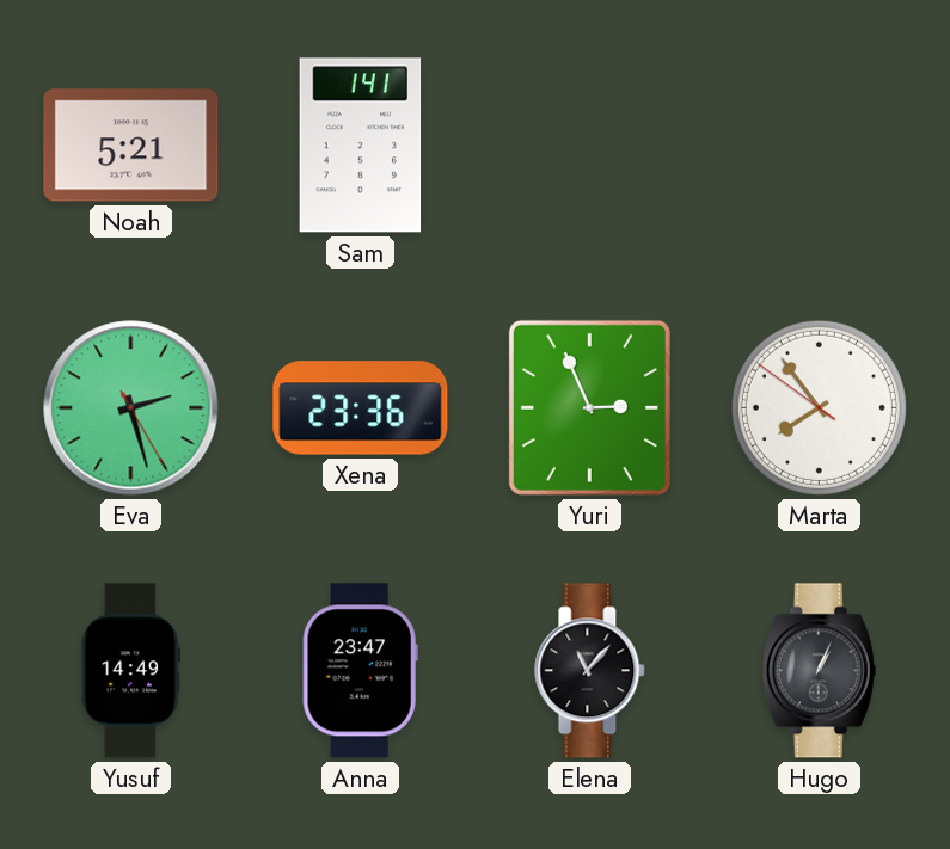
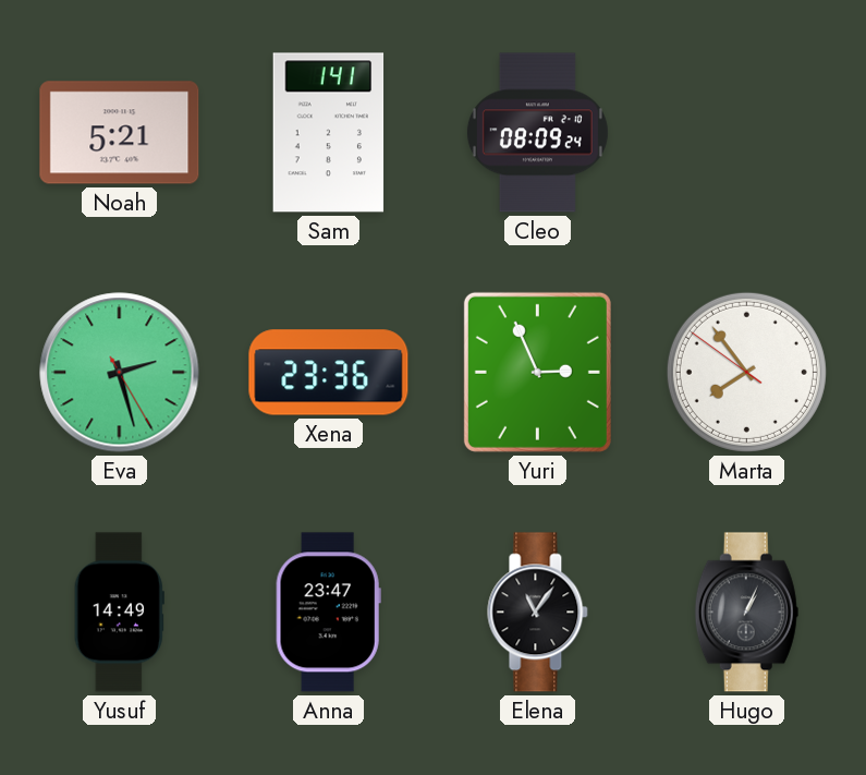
Cleo: none -> 08:09
Elena: 11:07 -> 11:06
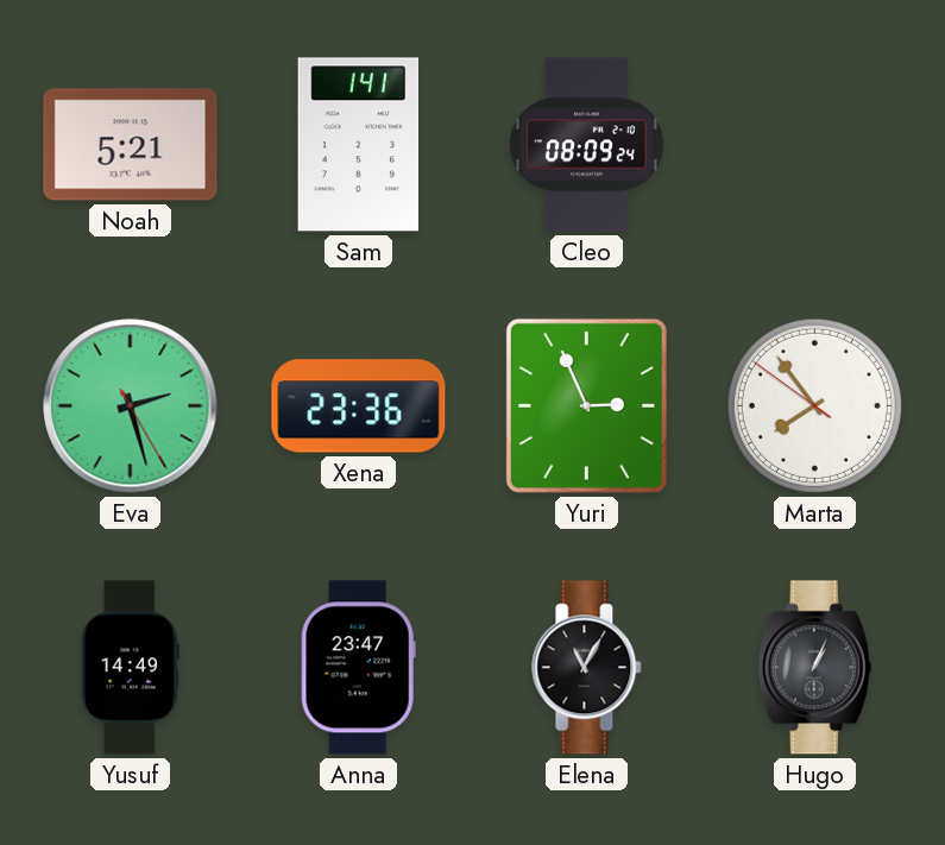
Elena: 11:06 -> 11:05
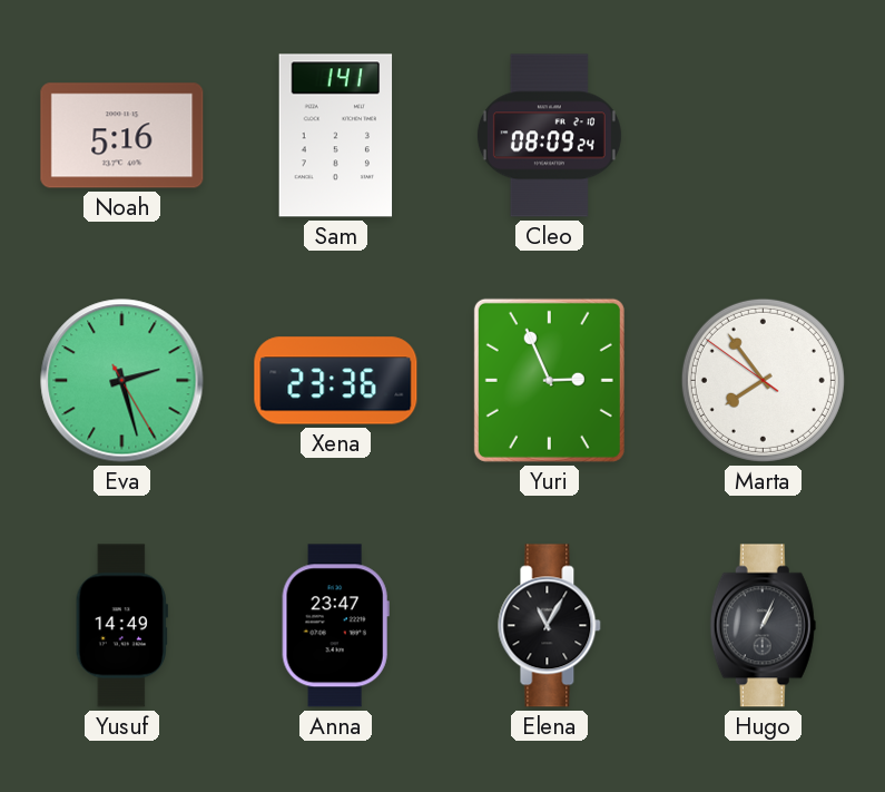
Noah: 5:21 -> 5:16
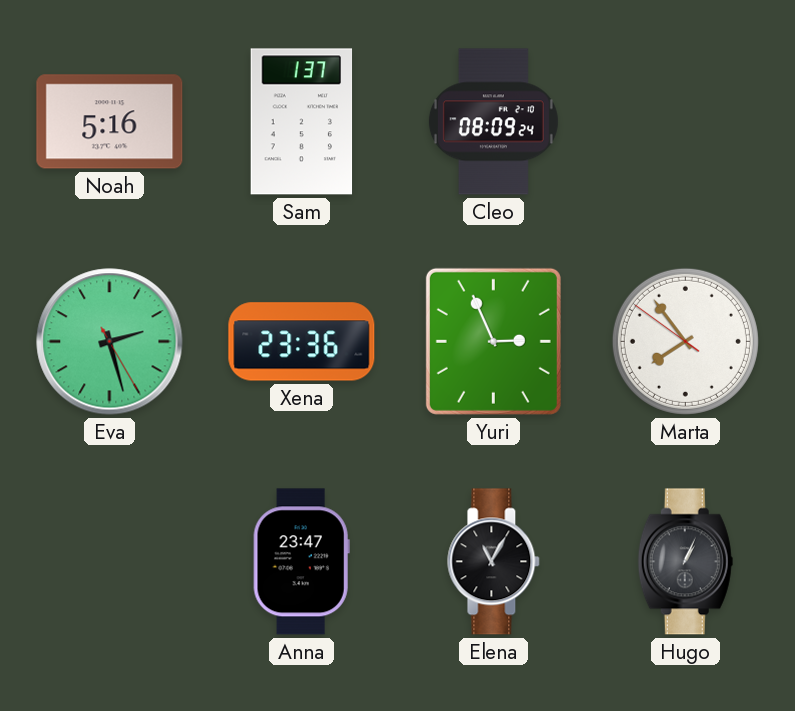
Sam: 1:41 -> 1:37
Yusuf: 14:49 -> none
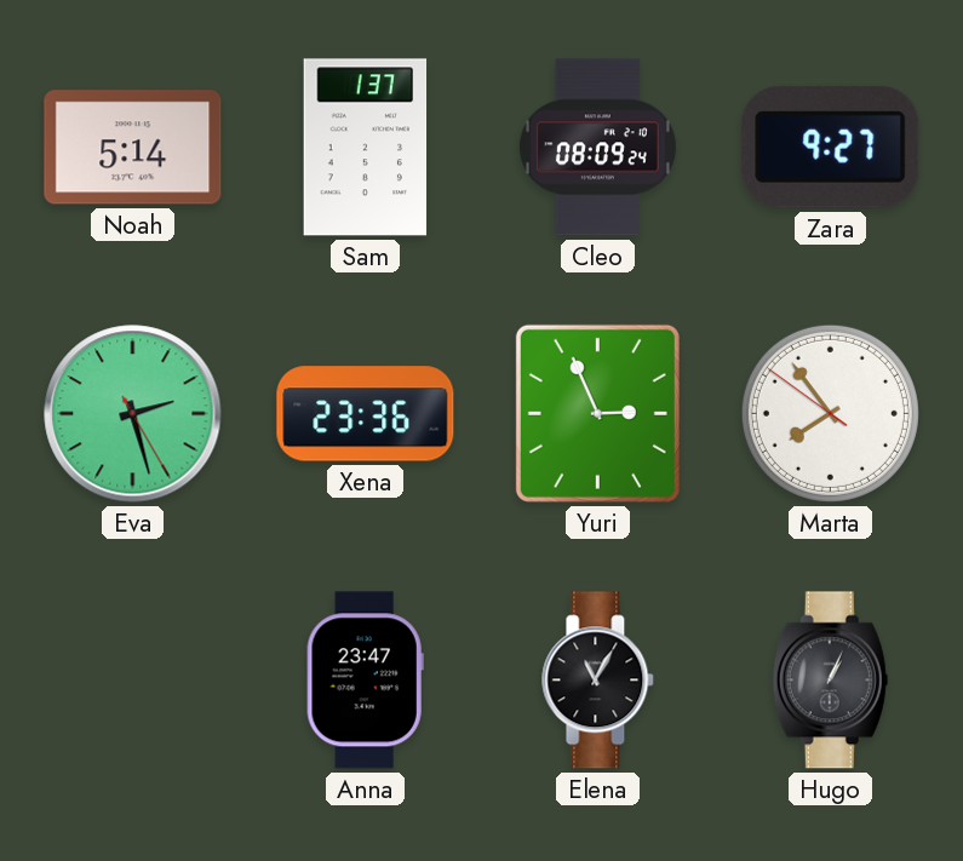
Noah: 5:16 -> 5:14
Zara: none -> 9:27
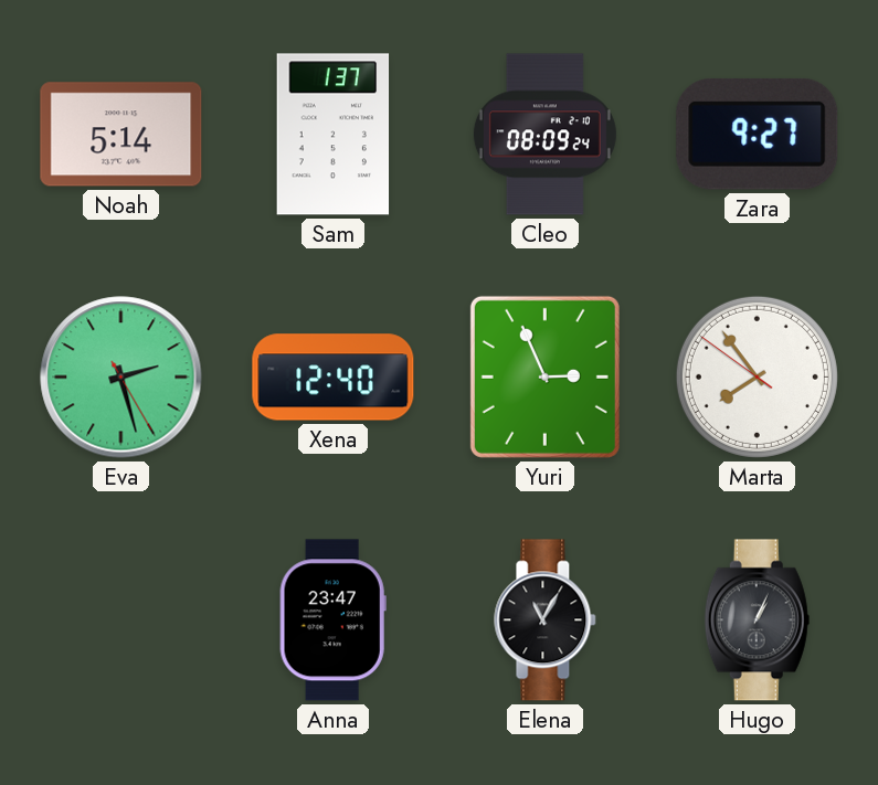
Xena: 23:36 -> 12:40
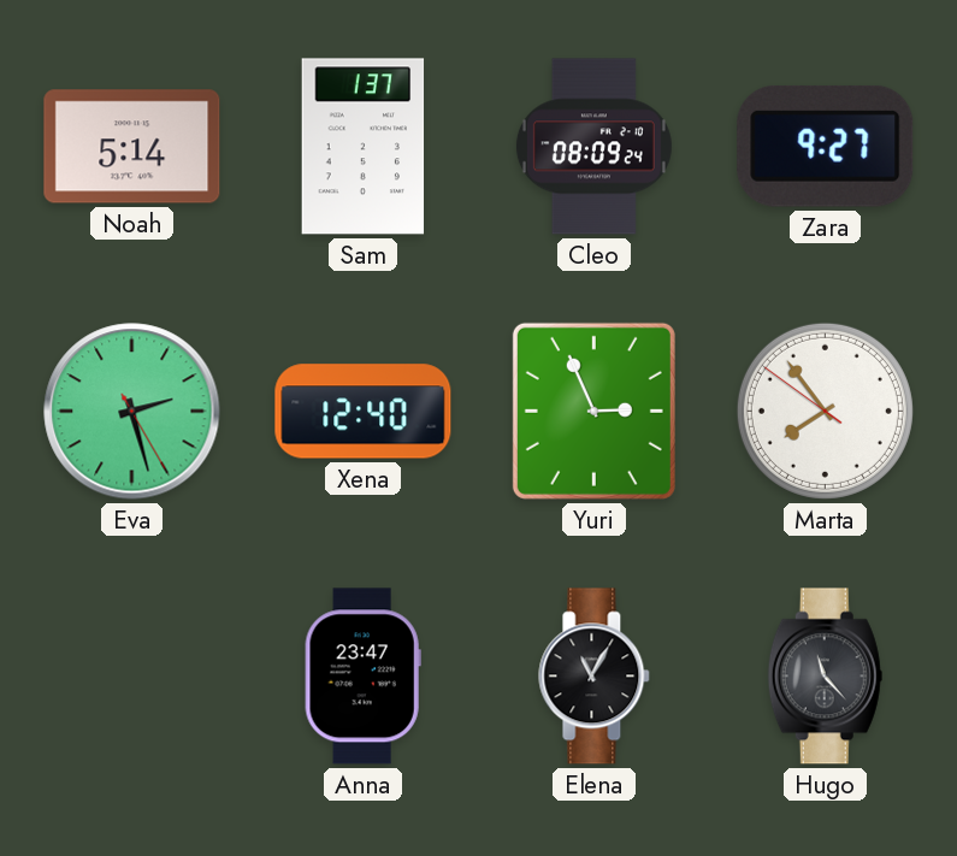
Hugo: 1:04 -> 11:23
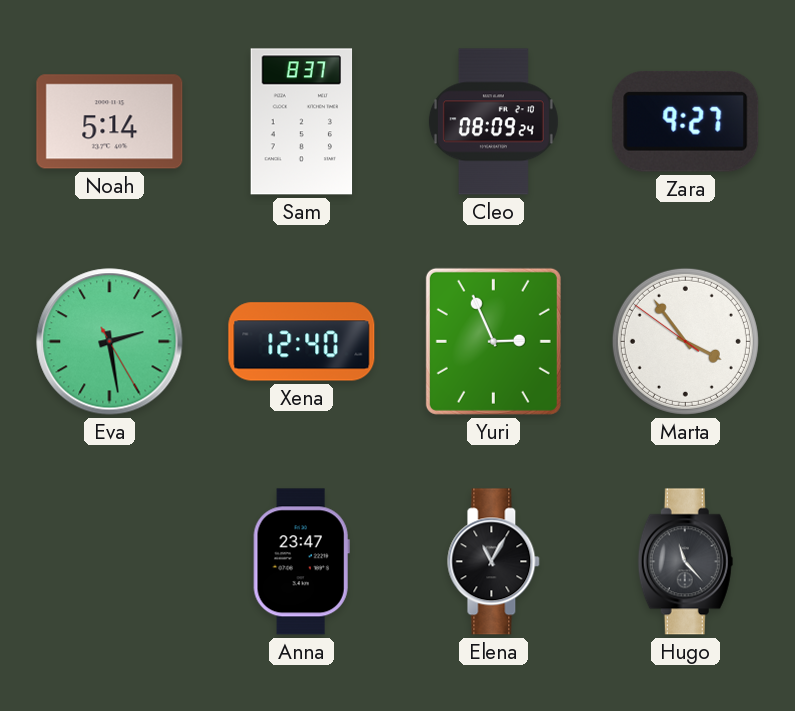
Sam: 1:37 -> 8:37
Eva: 2:27 -> 2:28
Marta: 7:53 -> 3:53
